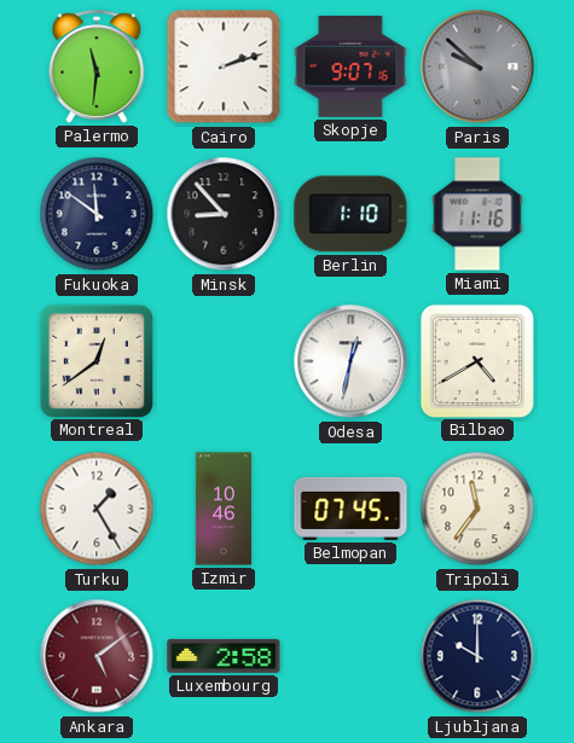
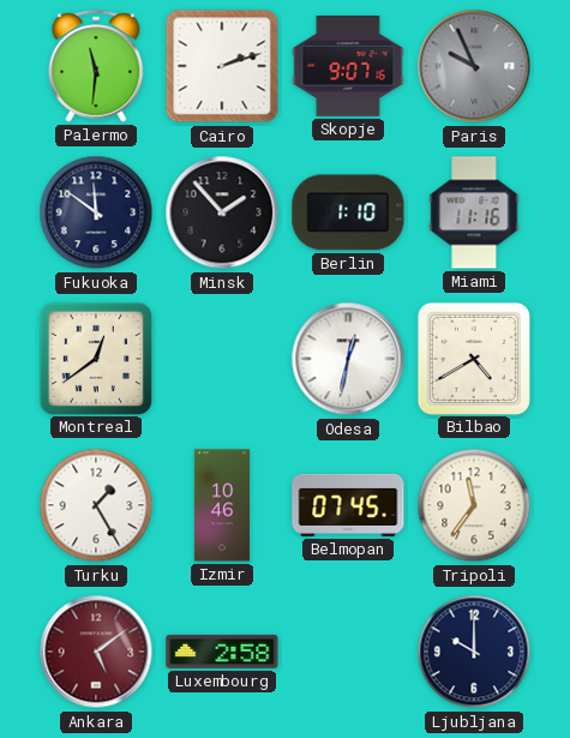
Paris: 9:52 -> 9:56
Minsk: 8:53 -> 1:53
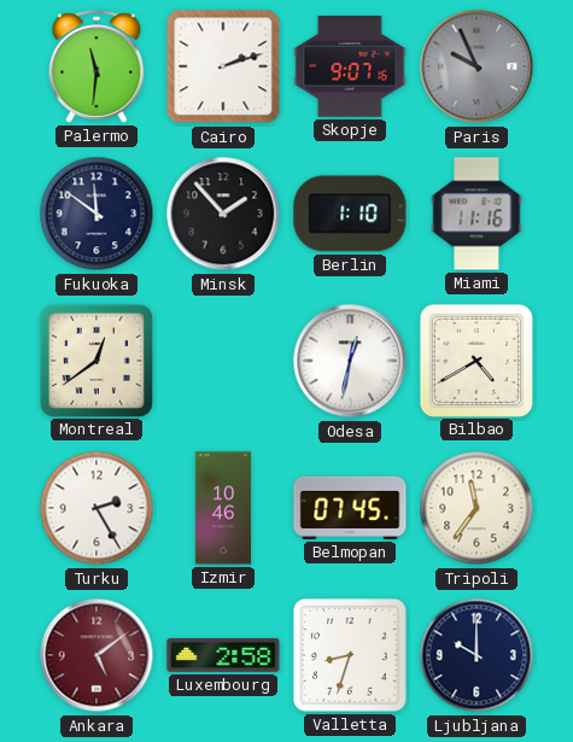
Turku: 1:25 -> 2:25
Valletta: none -> 8:33
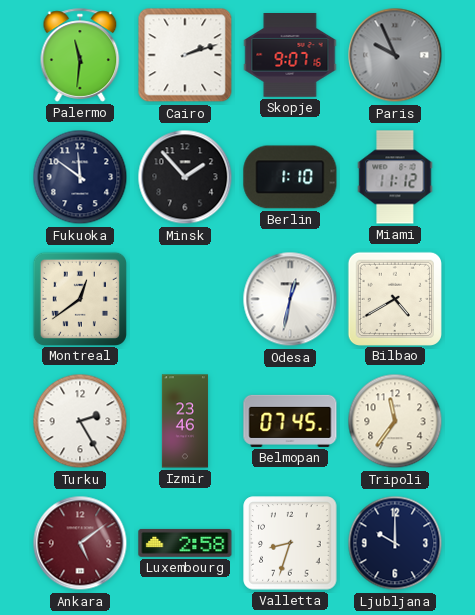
Miami: 11:16 -> 11:12
Izmir: 10:46 -> 23:46
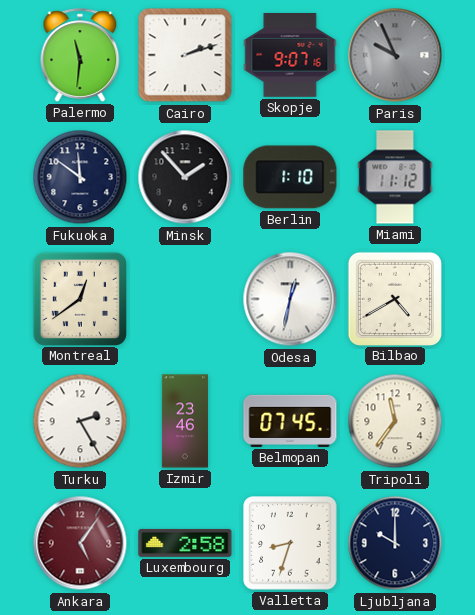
Ankara: 5:09 -> 5:06
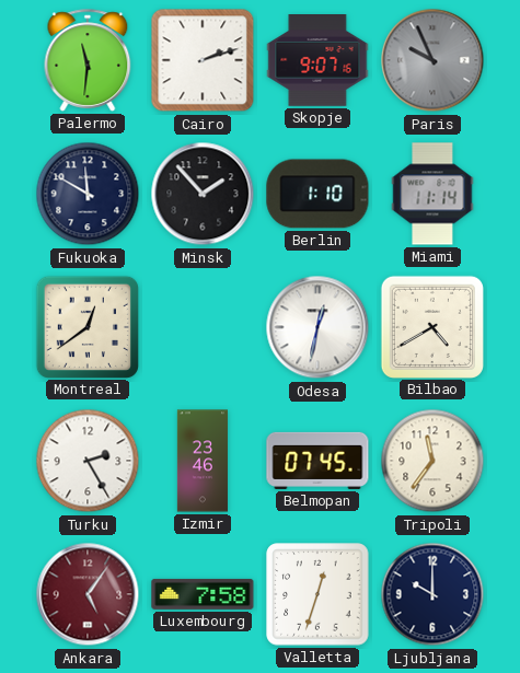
Fukuoka: 11:51 -> 11:50
Miami: 11:12 -> 11:14
Luxembourg: 2:58 -> 7:58
Valletta: 8:33 -> 12:33
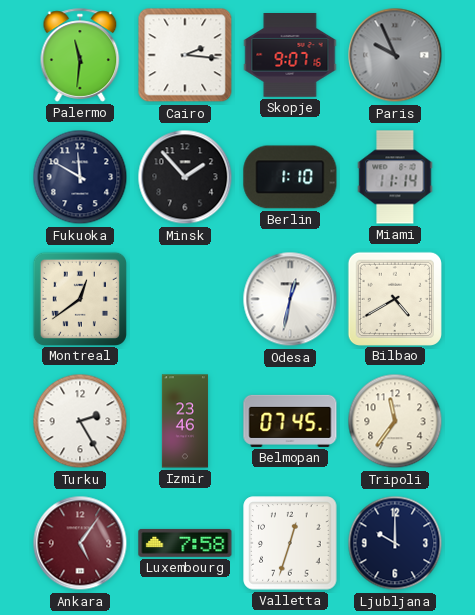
Cairo: 2:12 -> 2:16
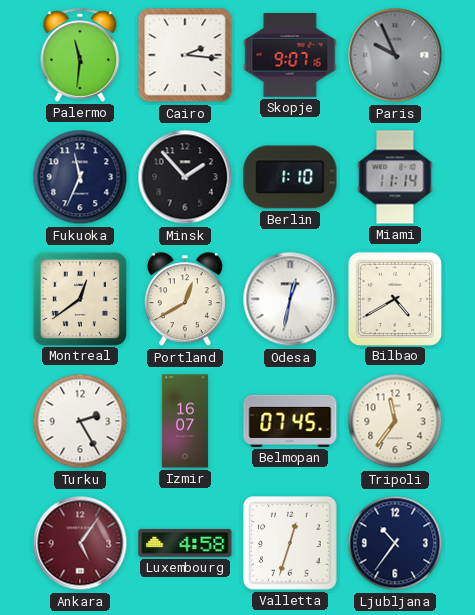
Fukuoka: 11:50 -> 11:34
Portland: none -> 12:40
Izmir: 23:46 -> 16:07
Luxembourg: 7:58 -> 4:58
Ljubljana: 10:00 -> 10:36
